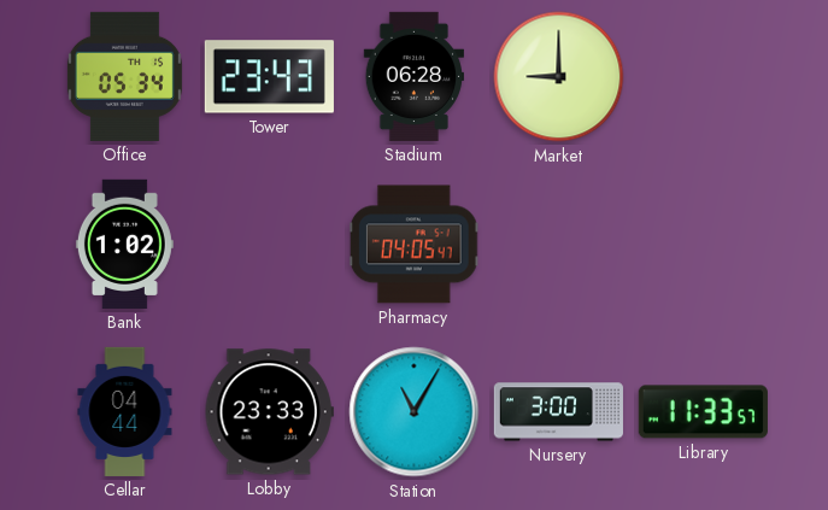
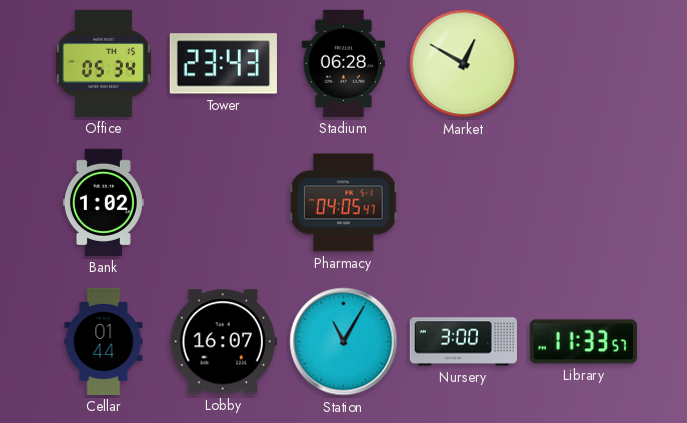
Market: 9:00 -> 12:50
Cellar: 04:44 -> 01:44
Lobby: 23:33 -> 16:07
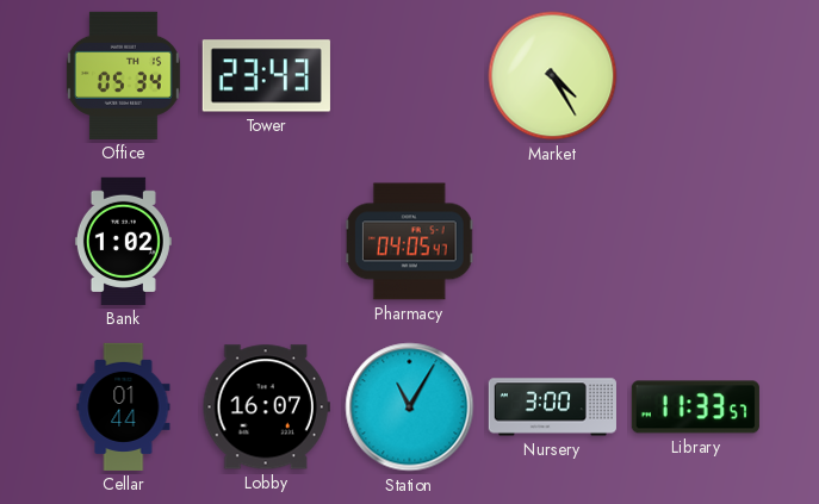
Stadium: 06:28 -> none
Market: 12:50 -> 4:25
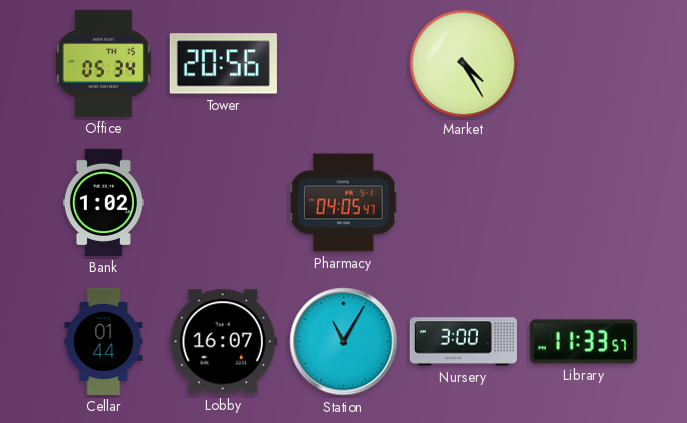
Tower: 23:43 -> 20:56
